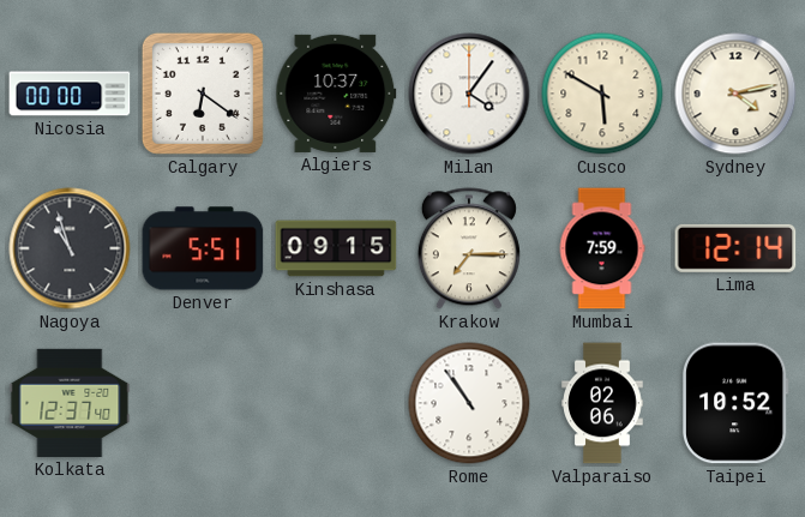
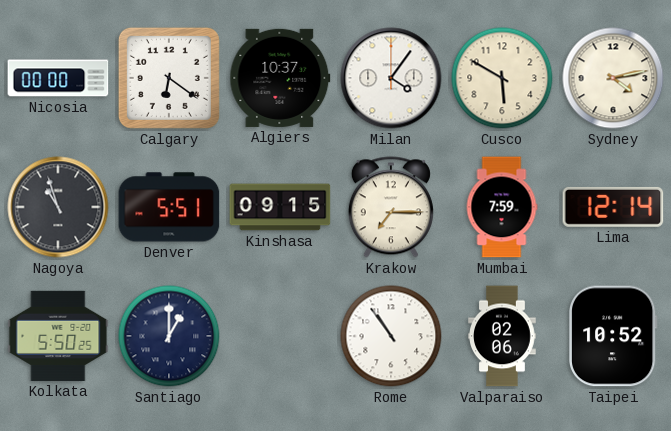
Kolkata: 12:37 -> 5:50
Santiago: none -> 1:00
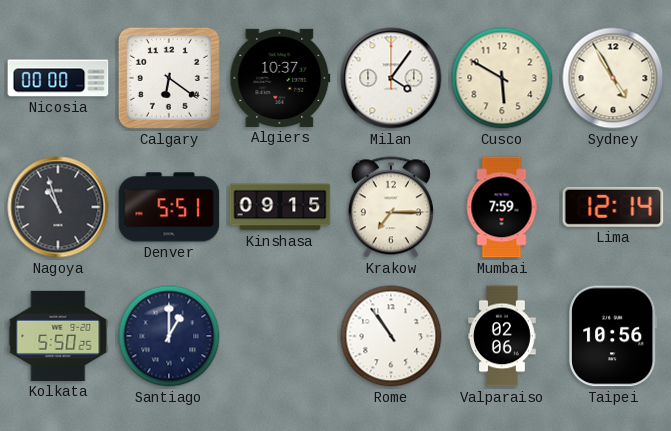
Sydney: 4:13 -> 4:55
Taipei: 10:52 -> 10:56
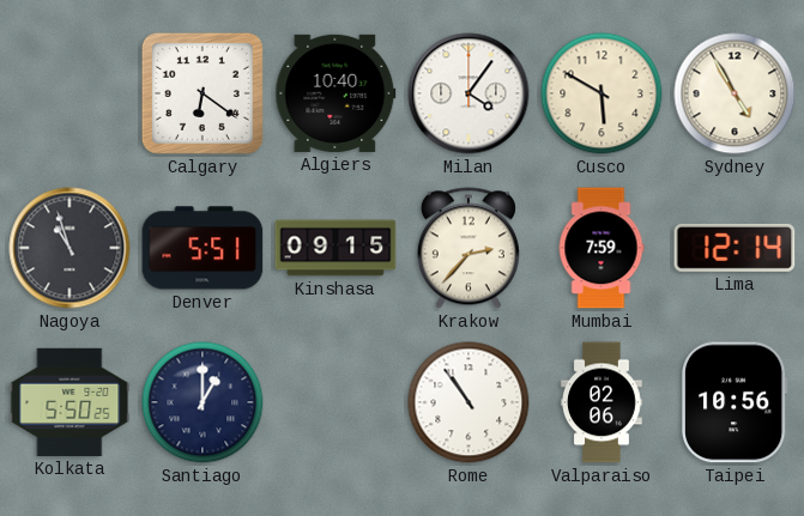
Nicosia: 00:00 -> none
Algiers: 10:37 -> 10:40
Krakow: 7:15 -> 2:37
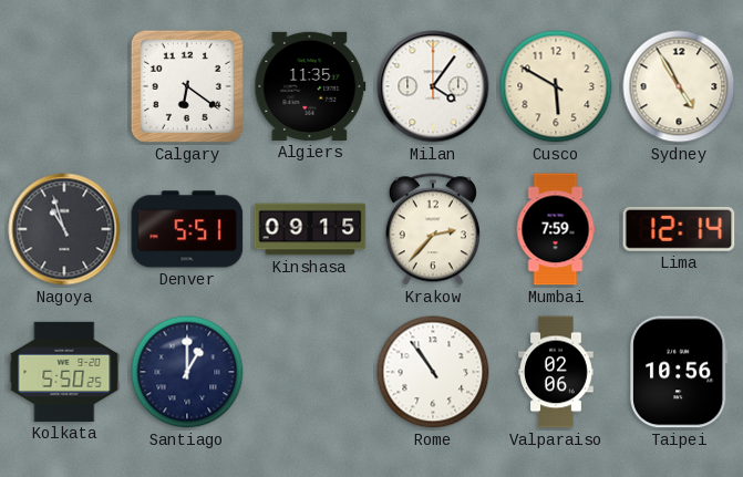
Algiers: 10:40 -> 11:35
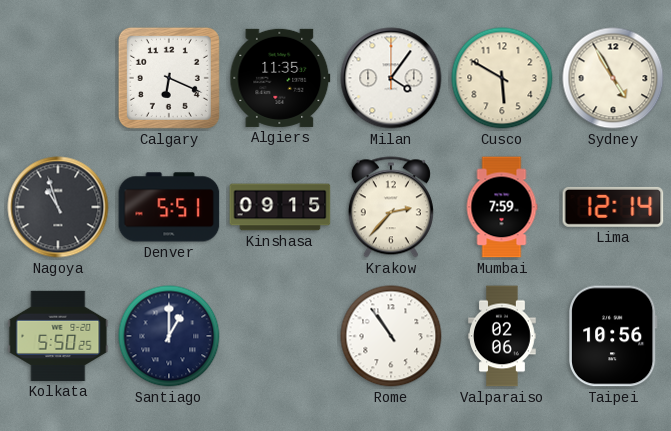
Calgary: 6:21 -> 6:19
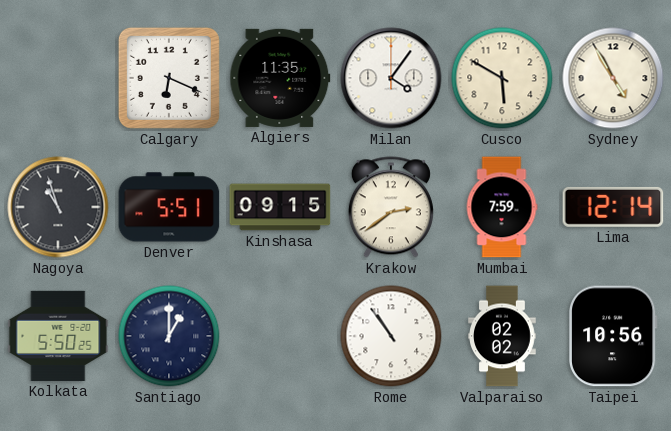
Krakow: 2:37 -> 2:39
Valparaiso: 02:06 -> 02:02
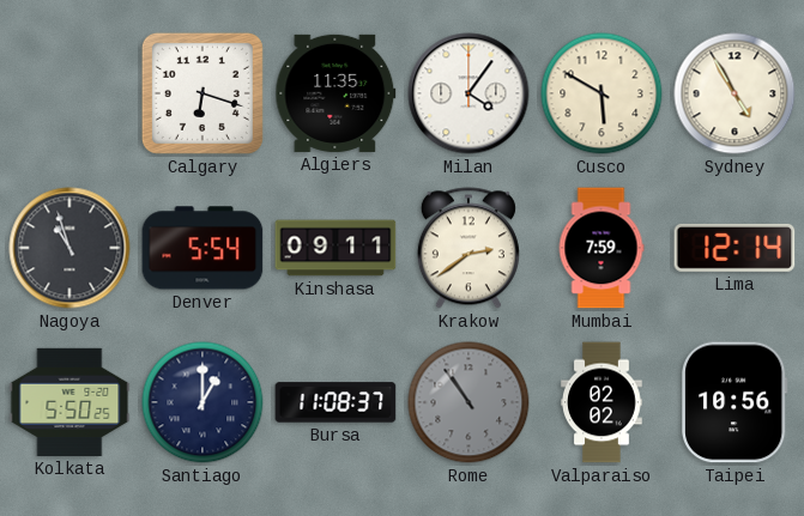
Calgary: 6:19 -> 6:18
Denver: 5:51 -> 5:54
Kinshasa: 09:15 -> 09:11
Bursa: none -> 11:08
Rome dial: white -> grey
